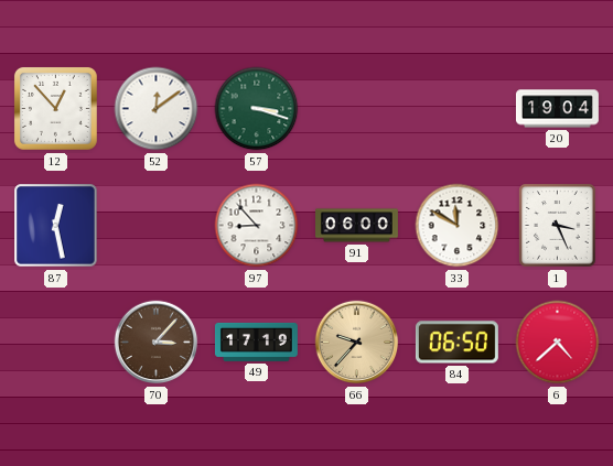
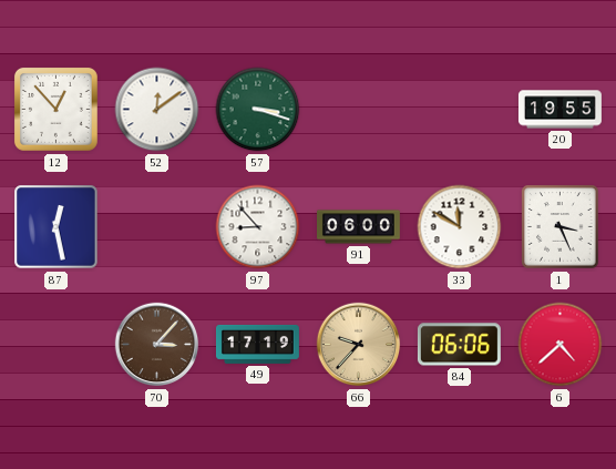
20: 19:04 -> 19:55
84: 06:50 -> 06:06
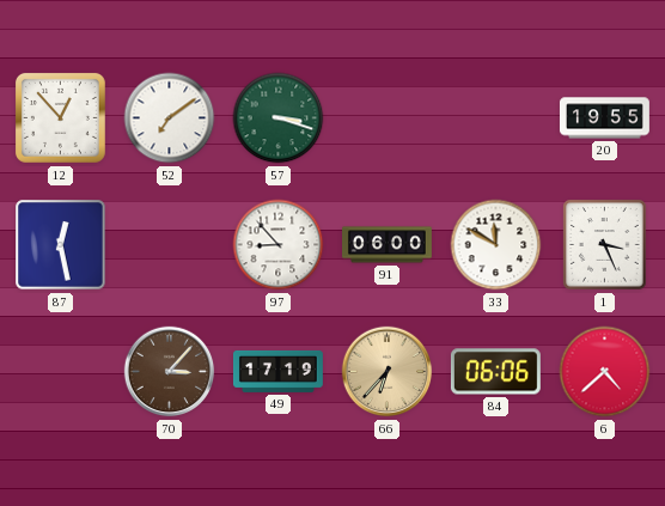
52: 12:09 -> 7:09
66: 9:37 -> 6:37
